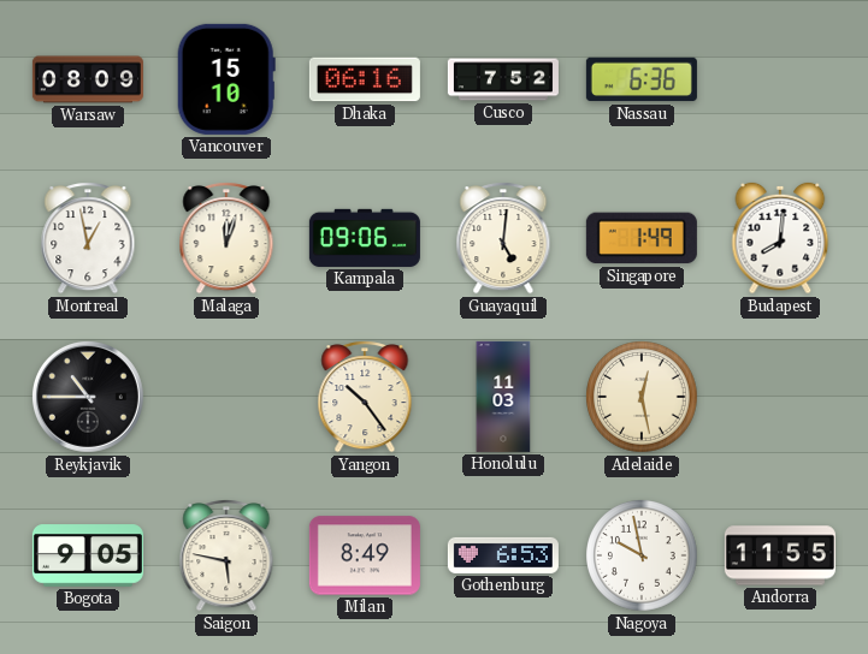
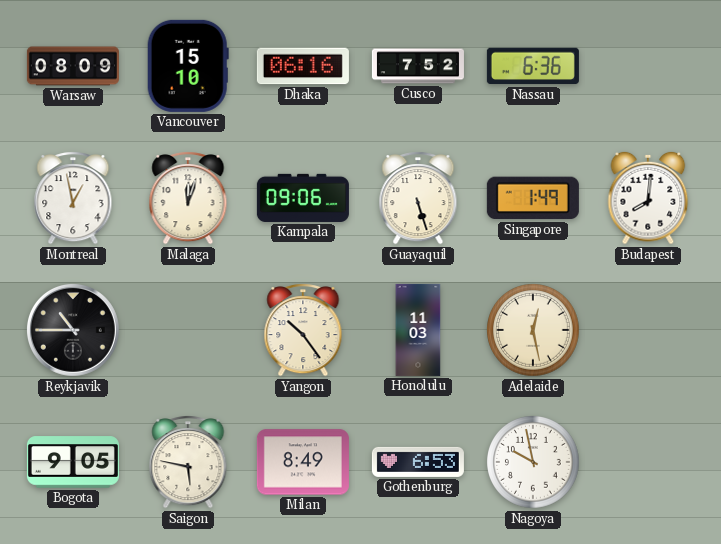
Guayaquil: 5:01 -> 5:27
Andorra: 11:55 -> none
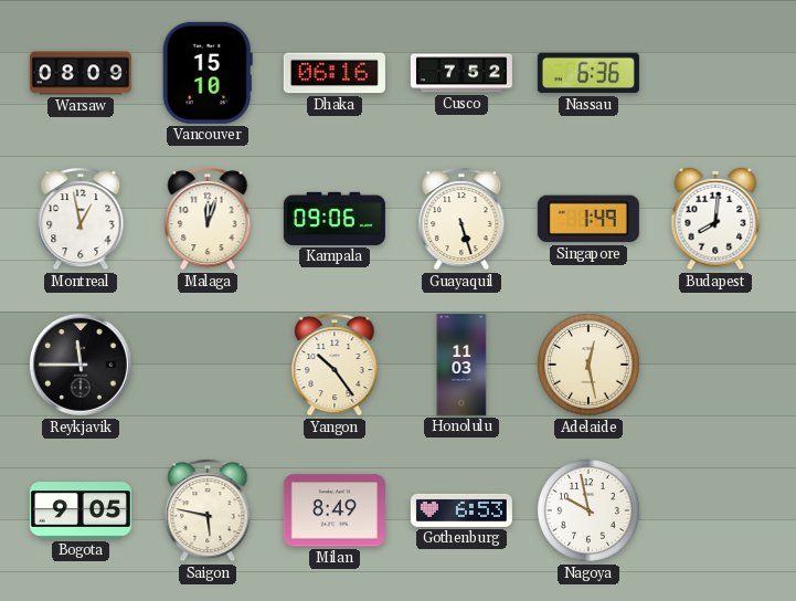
Reykjavik: 10:45 -> 11:45
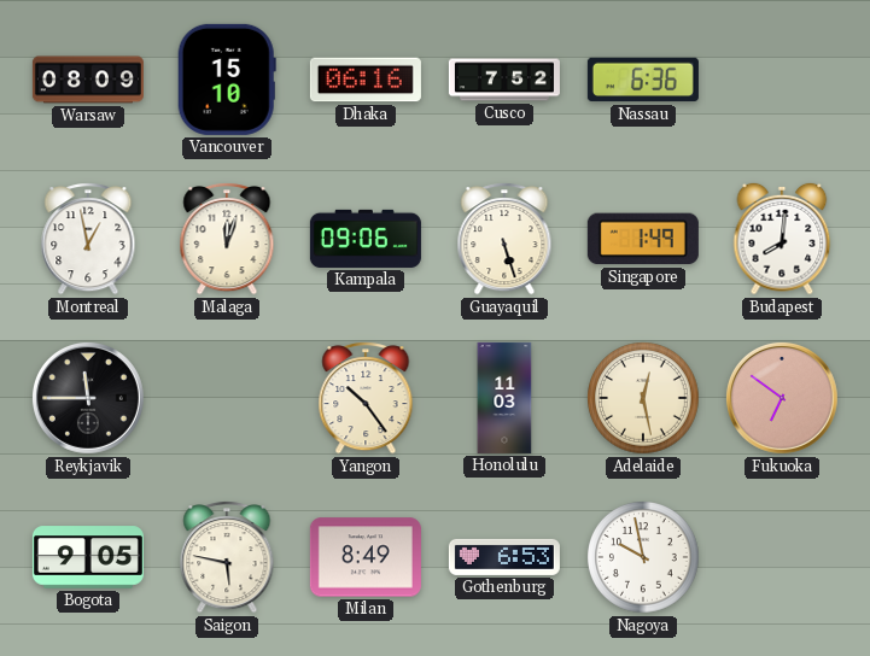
Fukuoka: none -> 6:51
